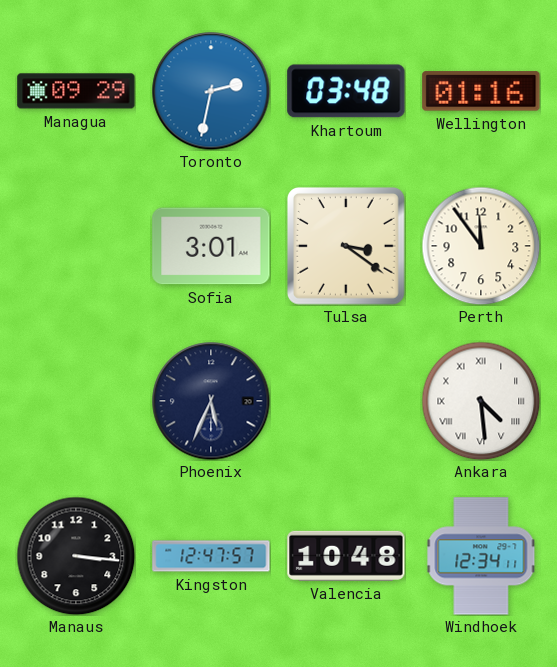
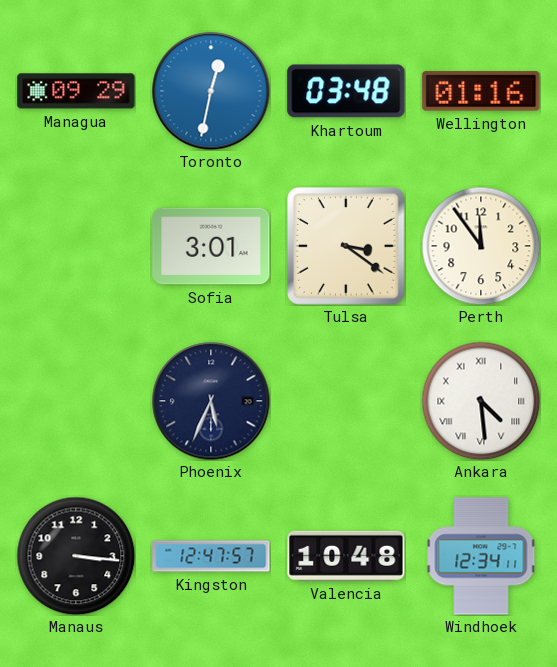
Toronto: 2:32 -> 12:32
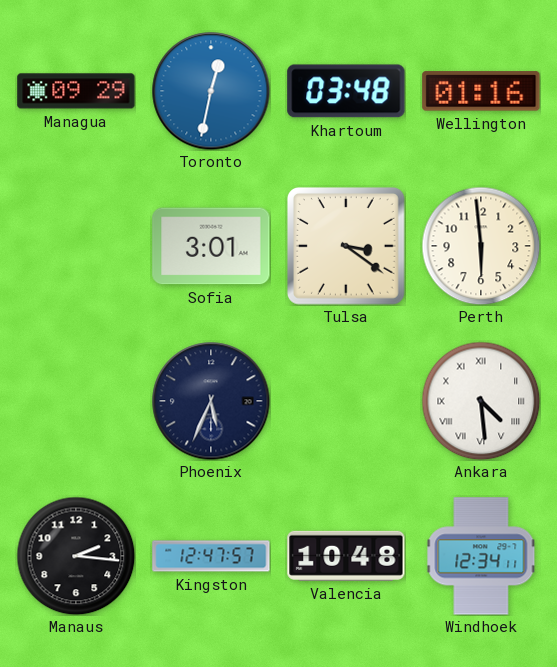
Perth: 11:54 -> 5:59
Manaus: 3:16 -> 2:16
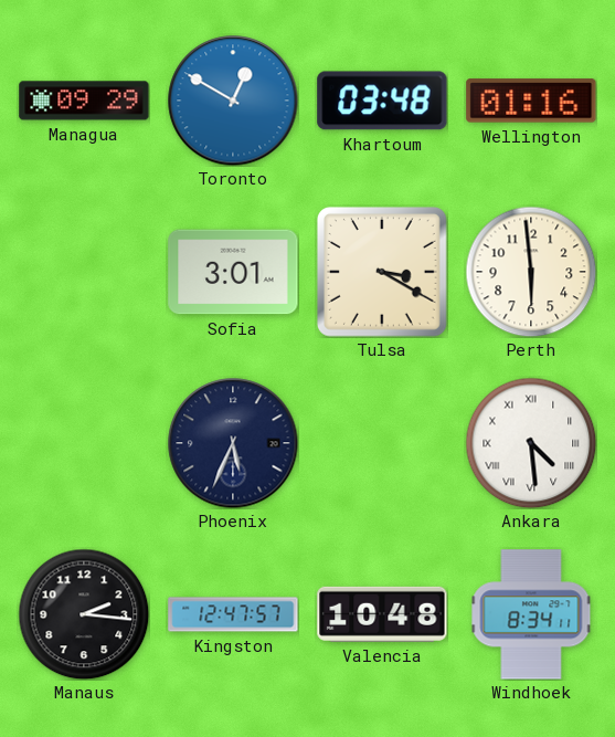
Toronto: 12:32 -> 12:50
Tulsa: 3:21 -> 3:20
Windhoek: 12:34 -> 8:34
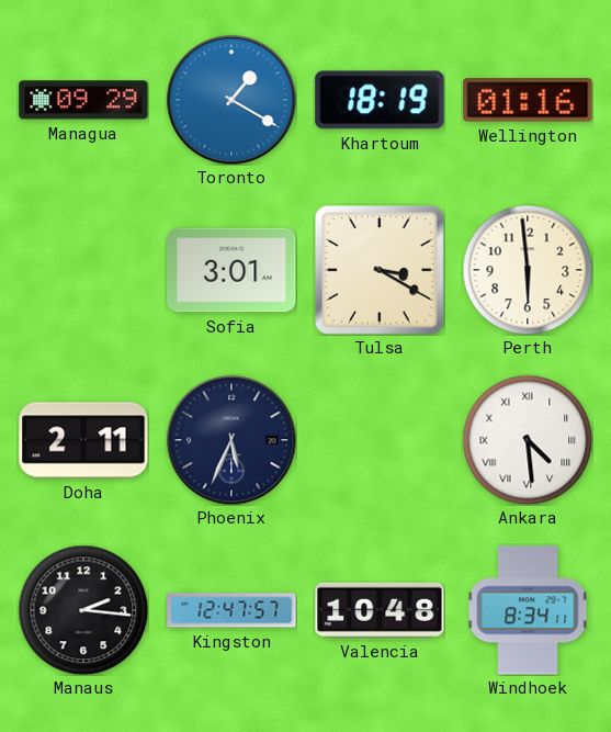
Toronto: 12:50 -> 1:20
Khartoum: 03:48 -> 18:19
Doha: none -> 2:11
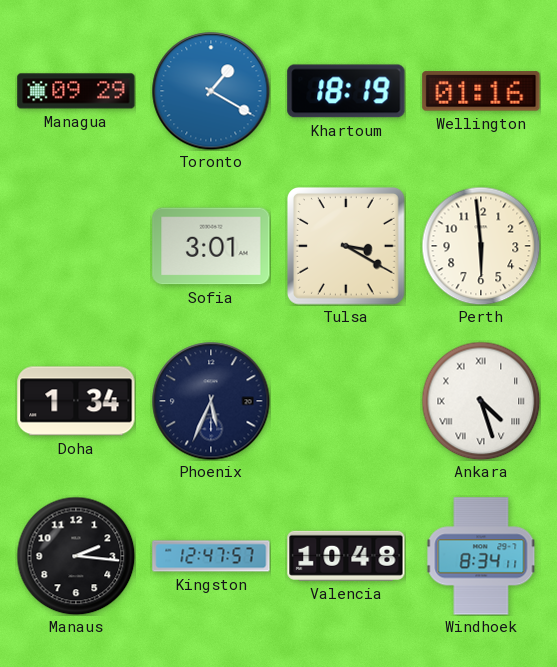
Doha: 2:11 -> 1:34
Ankara: 4:29 -> 4:27
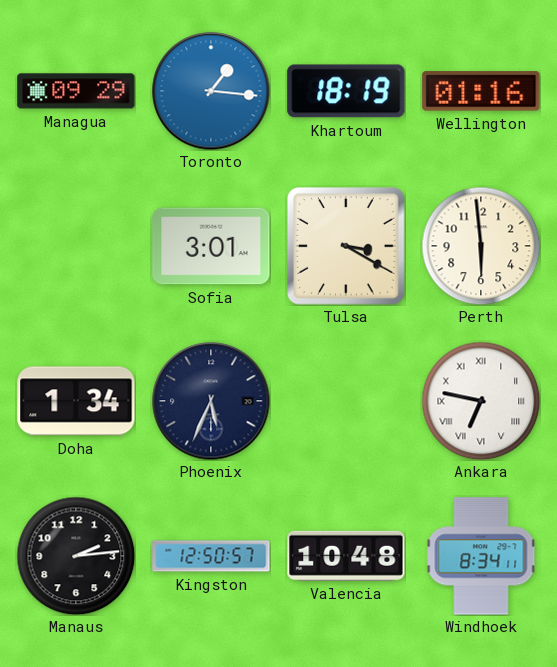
Toronto: 1:20 -> 1:16
Ankara: 4:27 -> 6:47
Manaus: 2:16 -> 2:14
Kingston: 12:47 -> 12:50
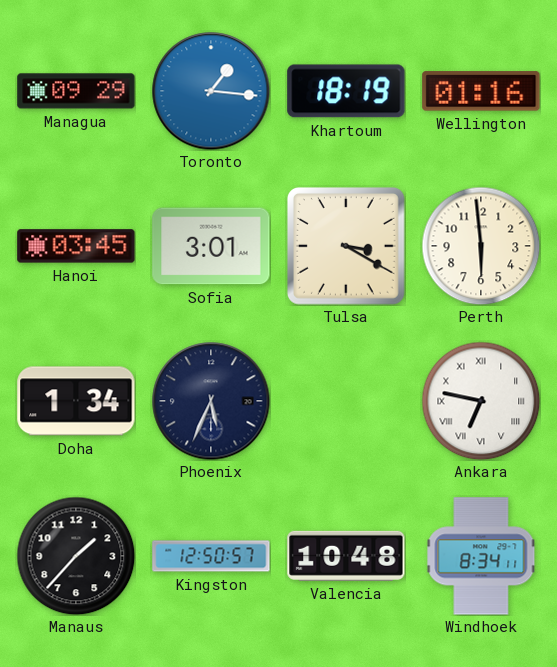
Hanoi: none -> 03:45
Manaus: 2:14 -> 1:37
